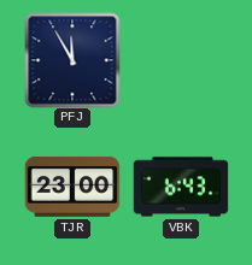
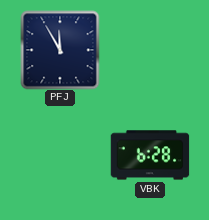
TJR: 23:00 -> none
VBK: 6:43 -> 6:28
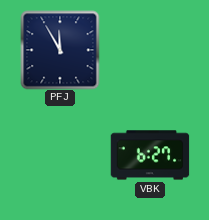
VBK: 6:28 -> 6:27
